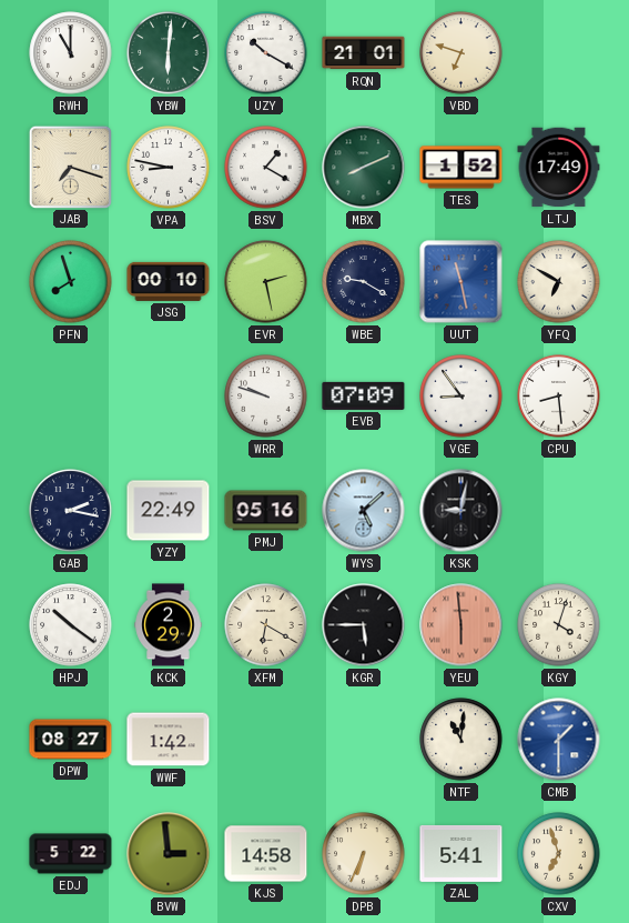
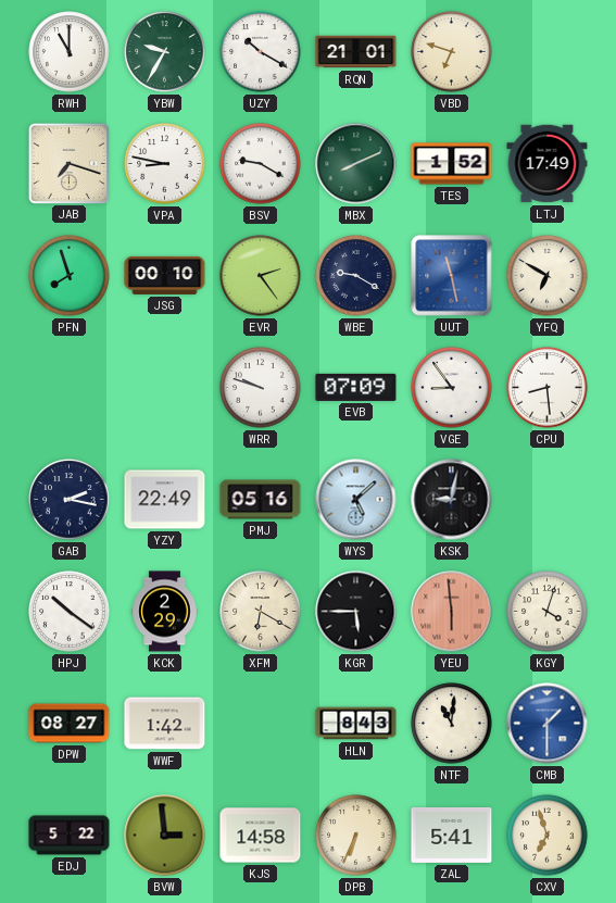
YBW: 6:01 -> 9:35
BSV: 1:20 -> 9:20
EVR: 2:28 -> 2:24
HLN: none -> 8:43
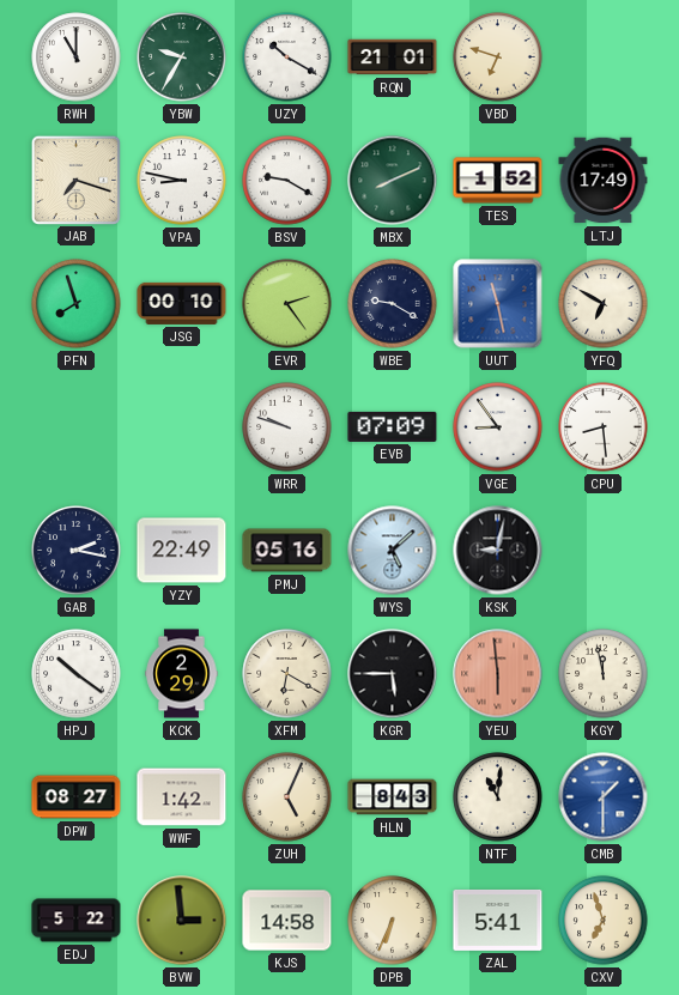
KGY: 4:03 -> 11:58
ZUH: none -> 5:04
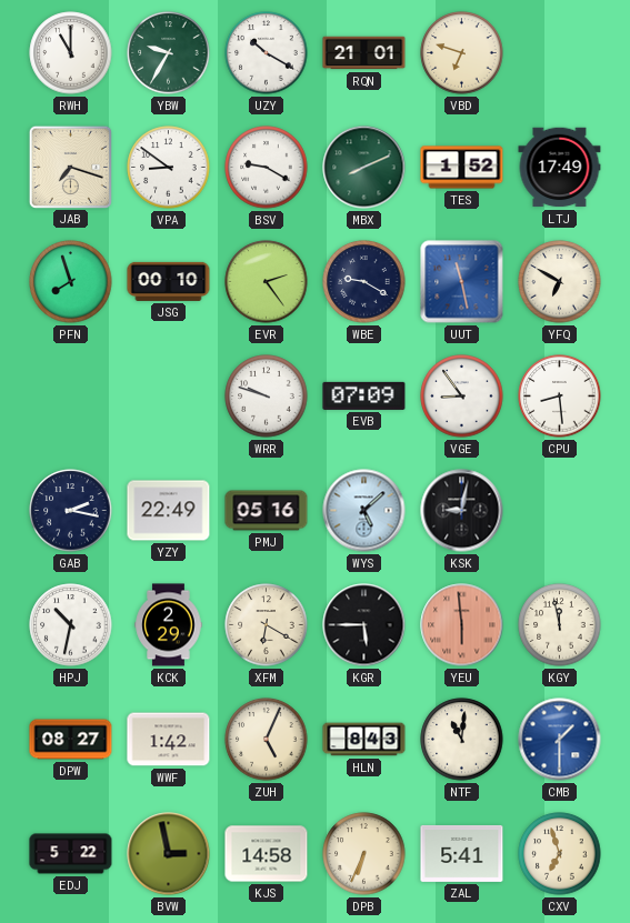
VPA: 8:47 -> 8:51
HPJ: 10:21 -> 10:32
BVW: 2:59 -> 2:58
